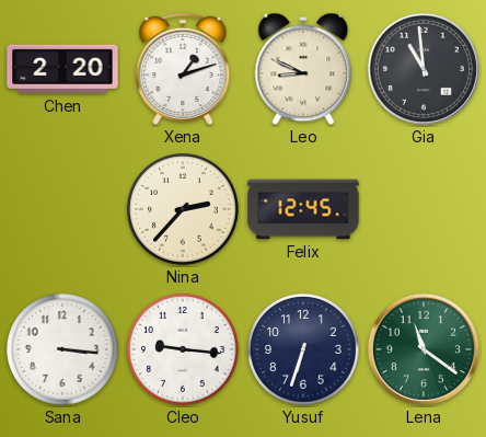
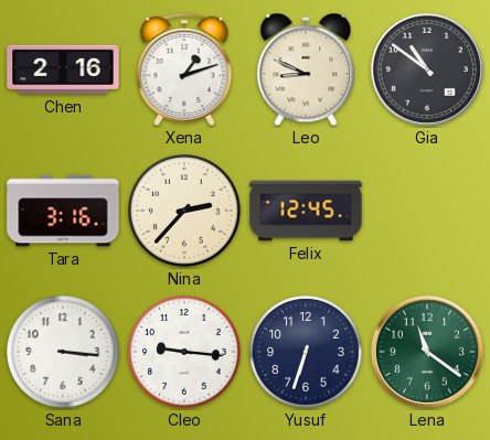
Chen: 2:20 -> 2:16
Gia: 10:59 -> 10:51
Tara: none -> 3:16
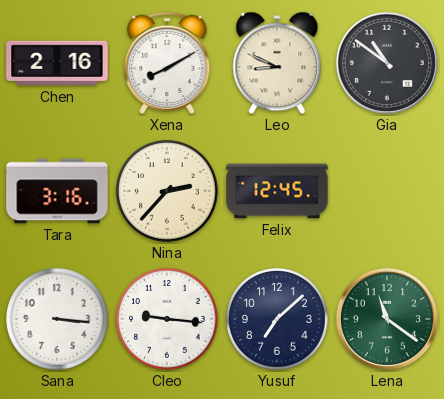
Xena: 1:12 -> 8:10
Yusuf: 6:33 -> 7:08
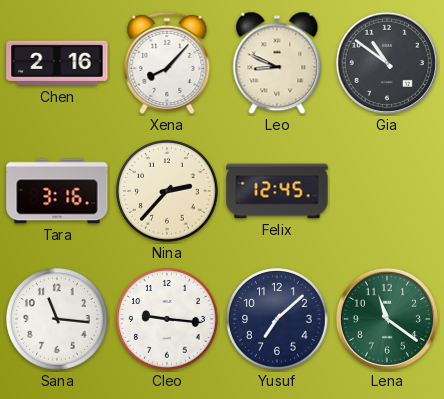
Xena: 8:10 -> 8:07
Sana: 3:16 -> 11:16
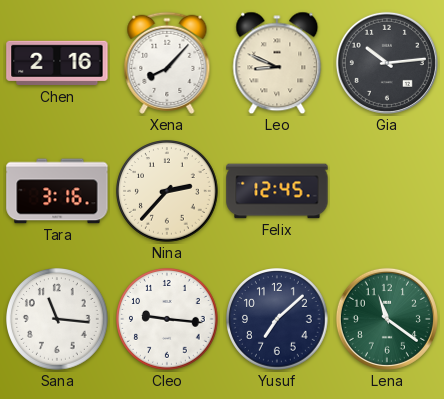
Gia: 10:51 -> 10:14
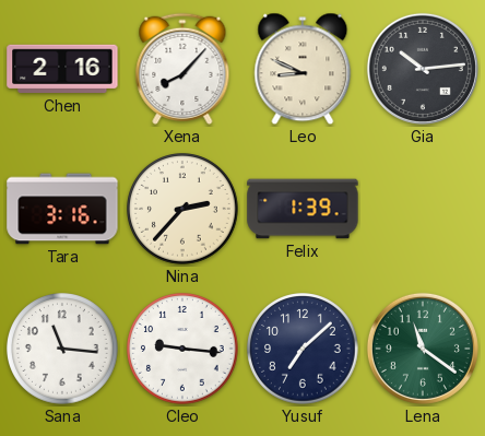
Felix: 12:45 -> 1:39
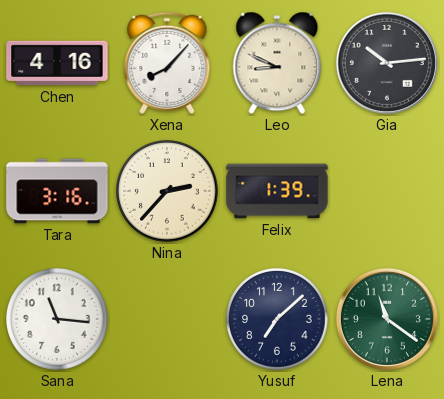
Chen: 2:16 -> 4:16
Cleo: 9:16 -> none
